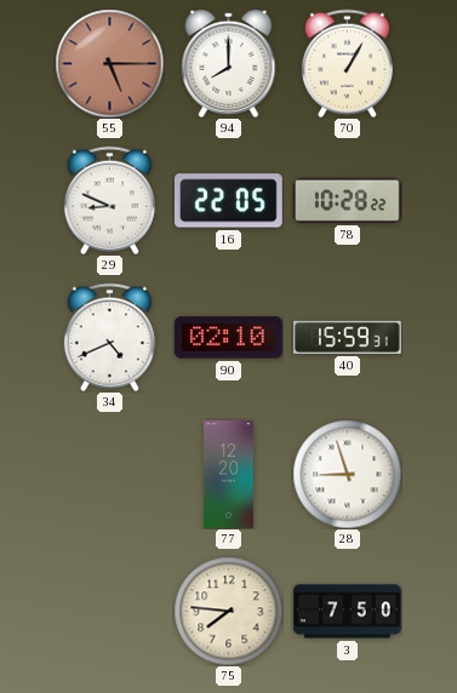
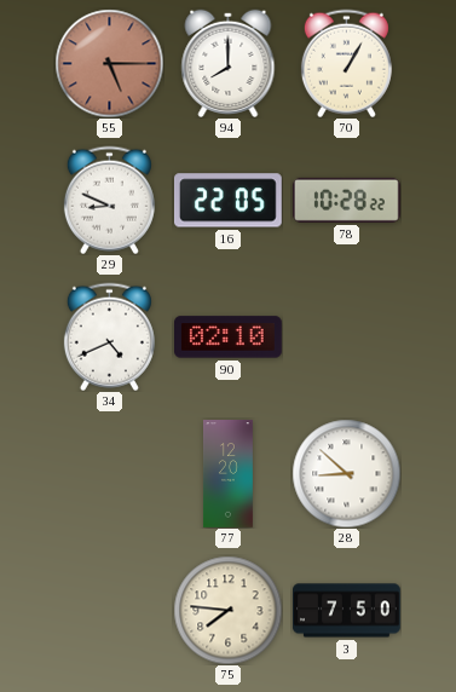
40: 15:59 -> none
28: 8:57 -> 8:52
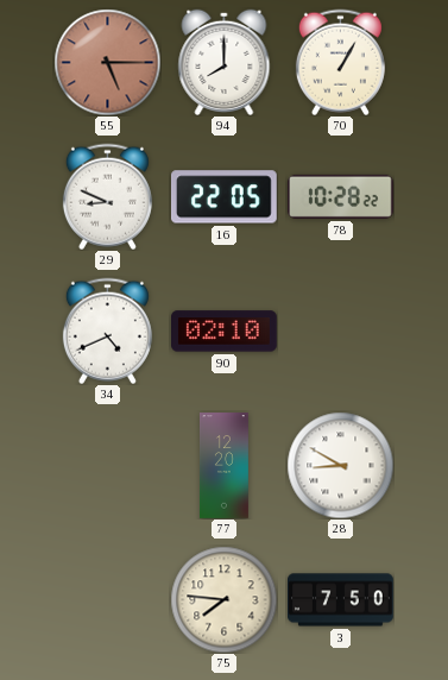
28: 8:52 -> 8:50
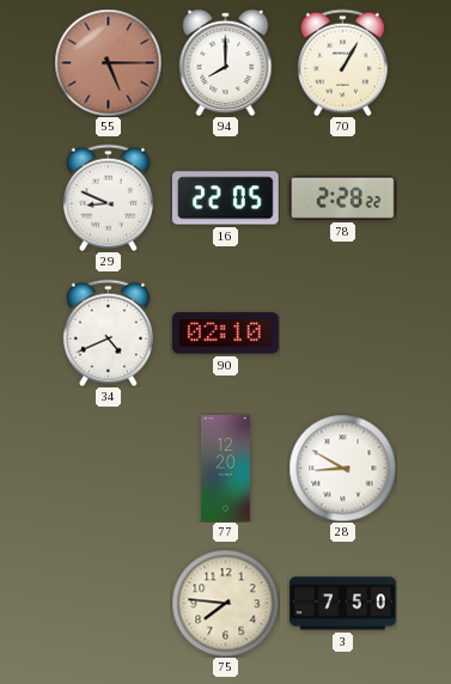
78: 10:28 -> 2:28
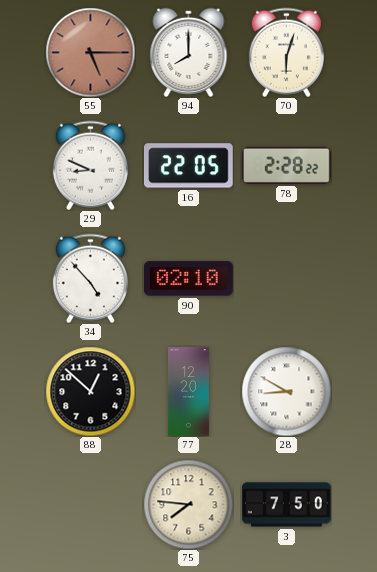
70: 1:05 -> 6:03
34: 4:41 -> 4:53
88: none -> 12:52
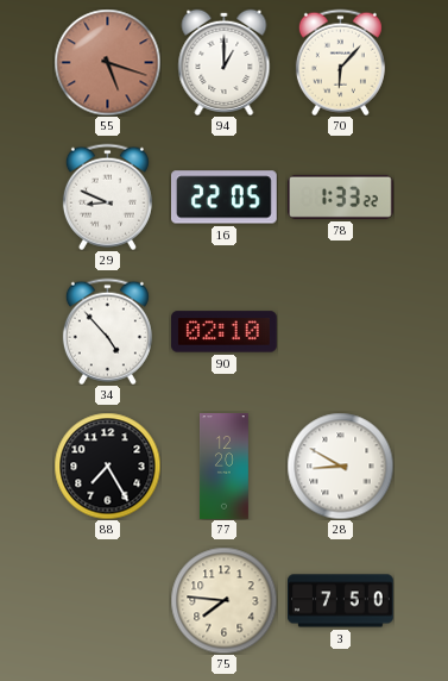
55: 5:15 -> 5:18
94: 8:00 -> 1:00
70: 6:03 -> 6:07
78: 2:28 -> 1:33
88: 12:52 -> 7:25
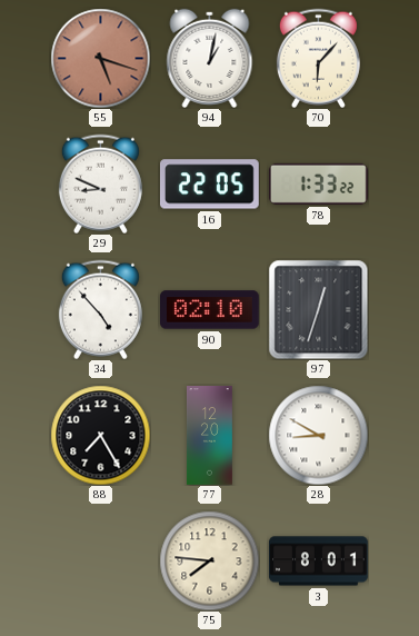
94: 1:00 -> 1:02
97: none -> 12:33
3: 7:50 -> 8:01
